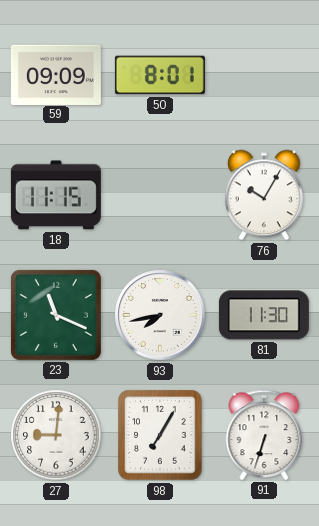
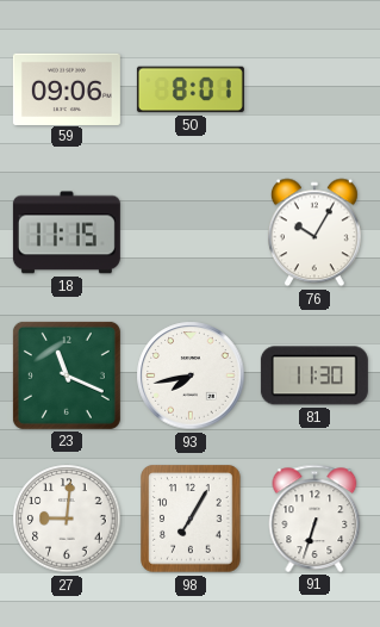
59: 09:09 -> 09:06
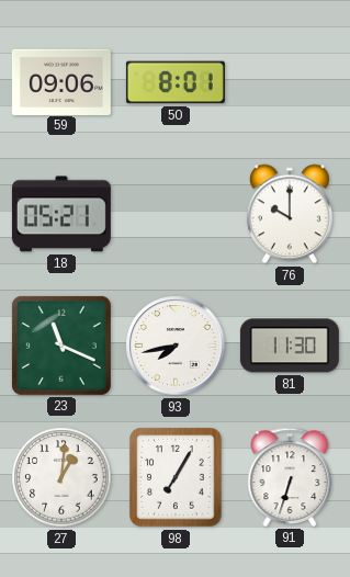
18: 11:15 -> 05:21
76: 10:05 -> 10:00
27: 9:01 -> 1:01
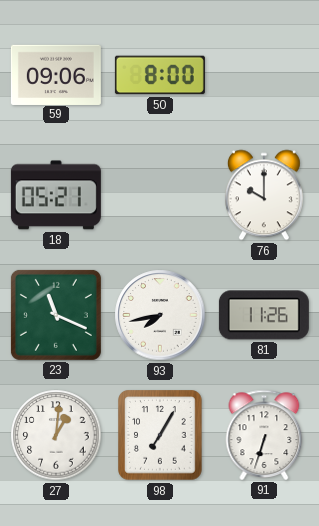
50: 8:01 -> 8:00
81: 11:30 -> 11:26
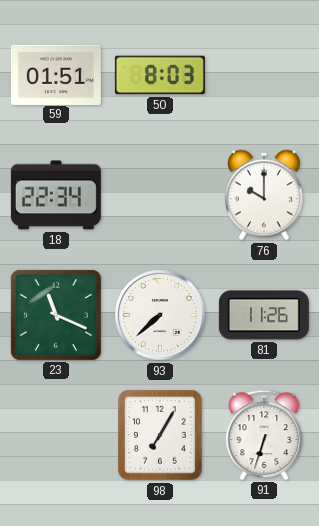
59: 09:06 -> 01:51
50: 8:00 -> 8:03
18: 05:21 -> 22:34
93: 7:43 -> 7:38
27: 1:01 -> none
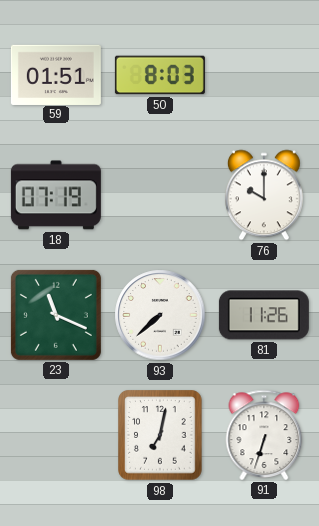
18: 22:34 -> 07:19
98: 7:05 -> 7:02
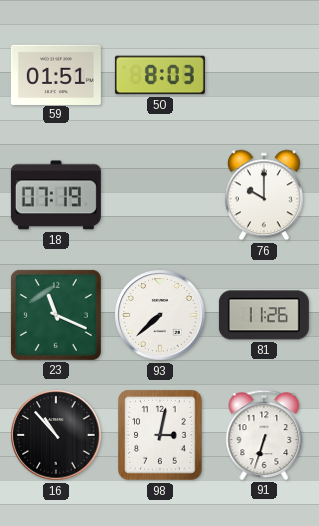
16: none -> 10:53
98: 7:02 -> 3:02
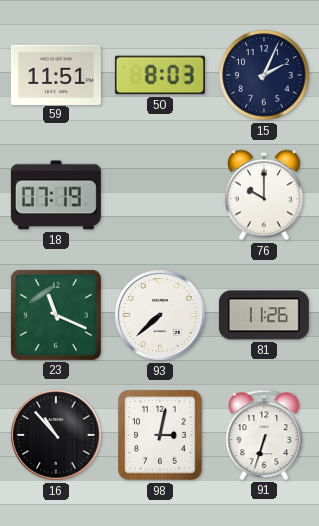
59: 01:51 -> 11:51
15: none -> 2:04
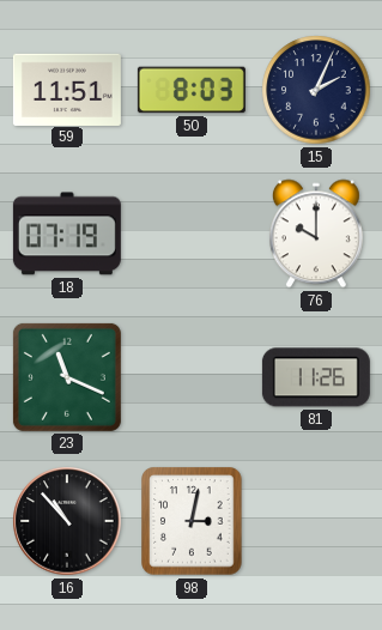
93: 7:38 -> none
91: 6:33 -> none
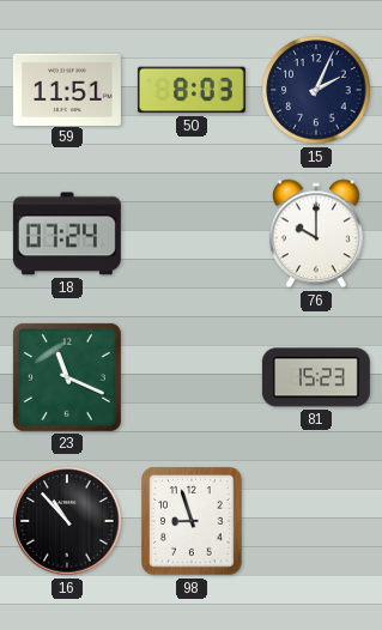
18: 07:19 -> 07:24
81: 11:26 -> 15:23
98: 3:02 -> 8:57
